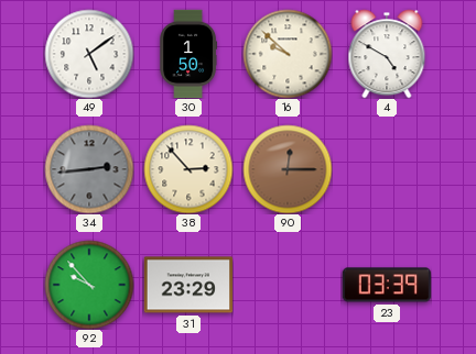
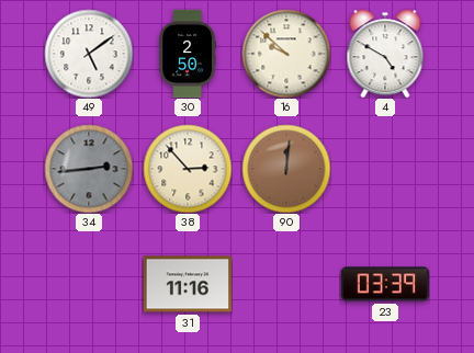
30: 1:50 -> 2:50
90: 12:15 -> 12:01
92: 9:53 -> none
31: 23:29 -> 11:16
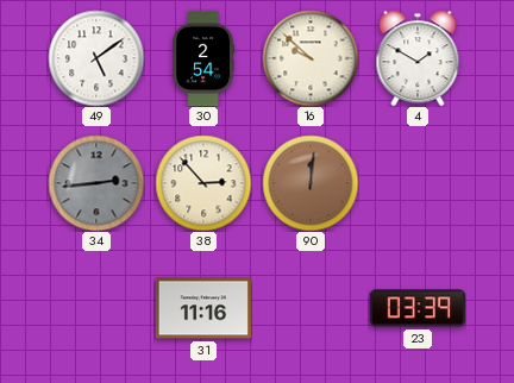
30: 2:50 -> 2:54
4: 4:50 -> 1:50
